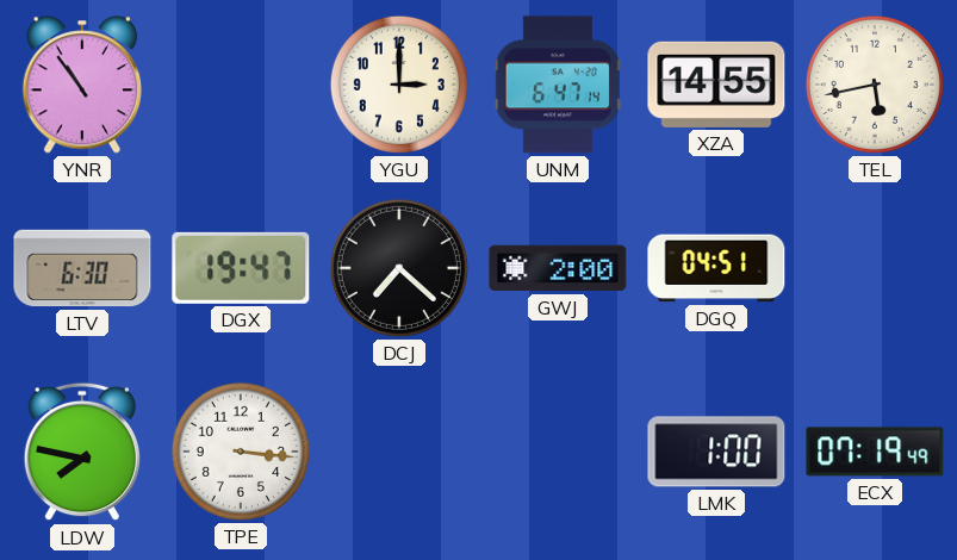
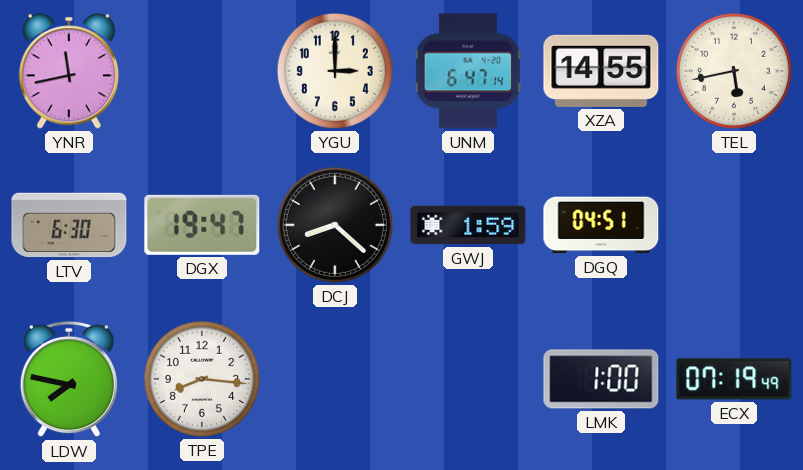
YNR: 10:54 -> 11:43
DCJ: 7:22 -> 8:22
GWJ: 2:00 -> 1:59
TPE: 3:16 -> 8:16
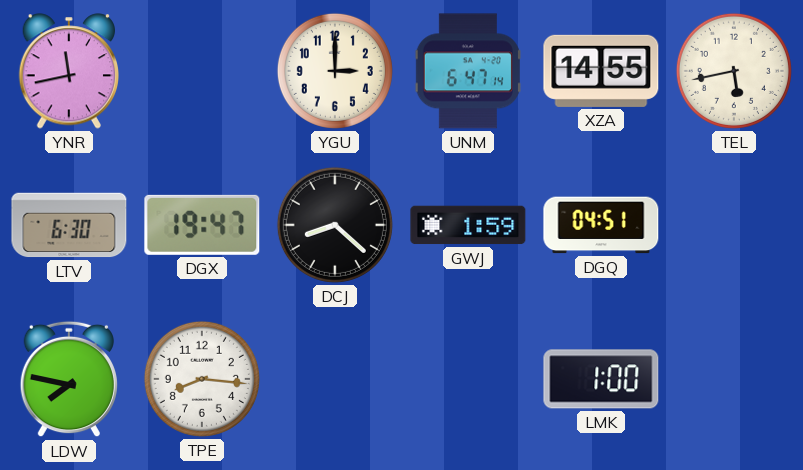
ECX: 07:19 -> none
